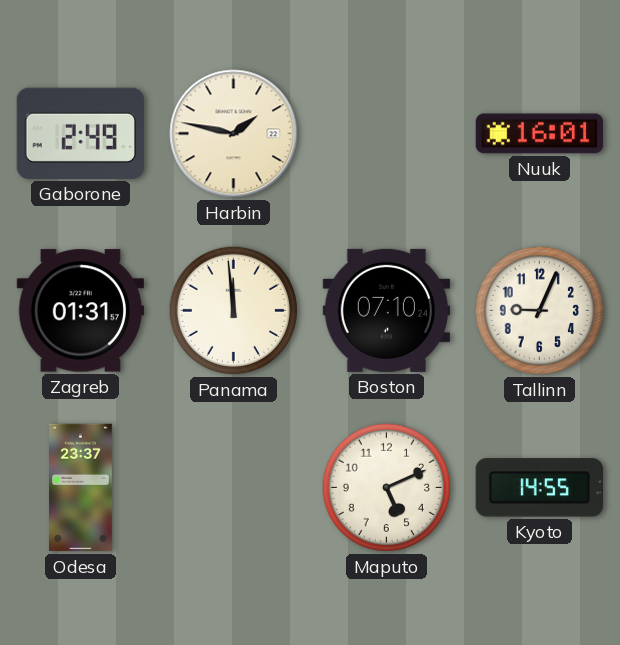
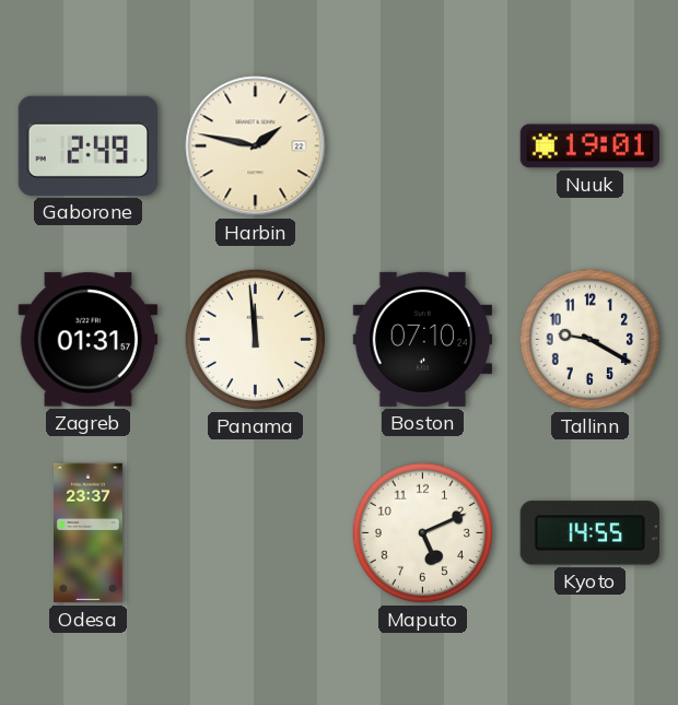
Nuuk: 16:01 -> 19:01
Tallinn: 9:04 -> 9:20
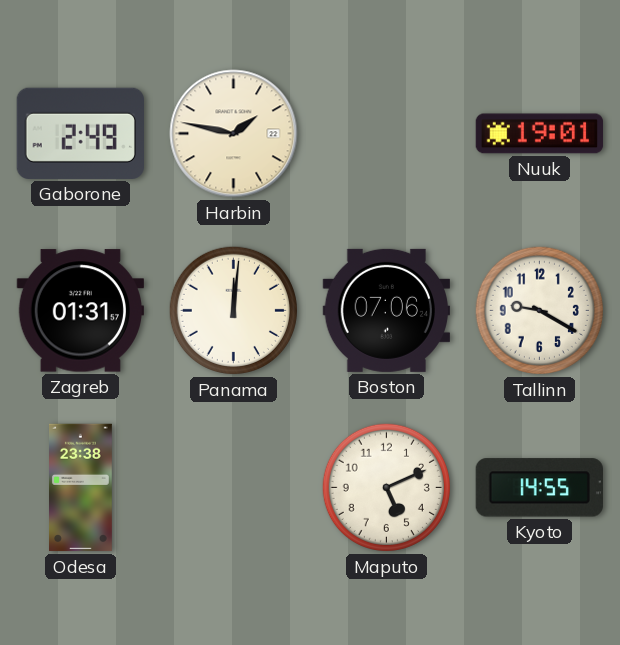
Panama: 11:59 -> 12:01
Boston: 07:10 -> 07:06
Odesa: 23:37 -> 23:38
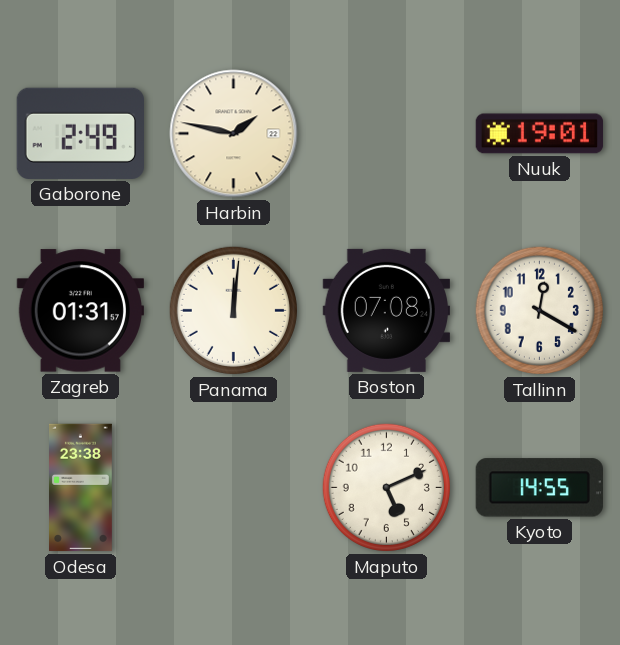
Boston: 07:06 -> 07:08
Tallinn: 9:20 -> 12:20
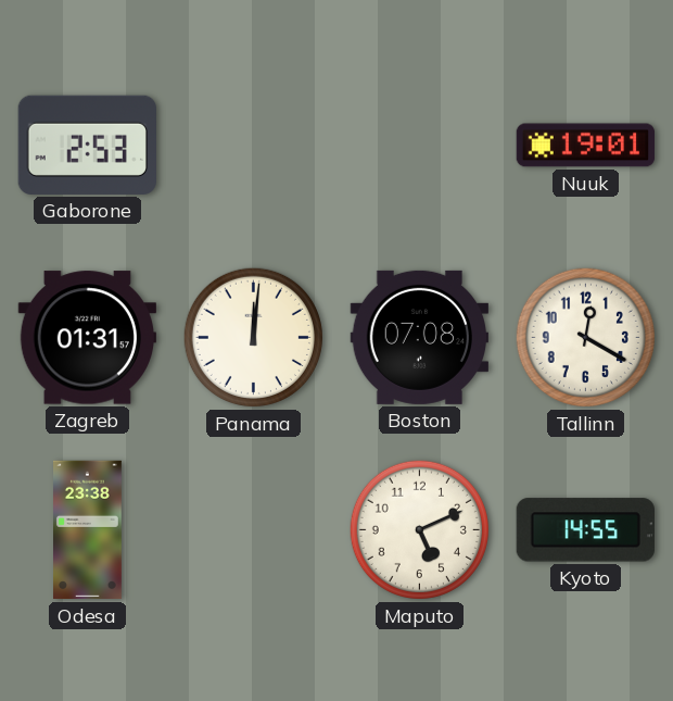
Gaborone: 2:49 -> 2:53
Harbin: 1:47 -> none
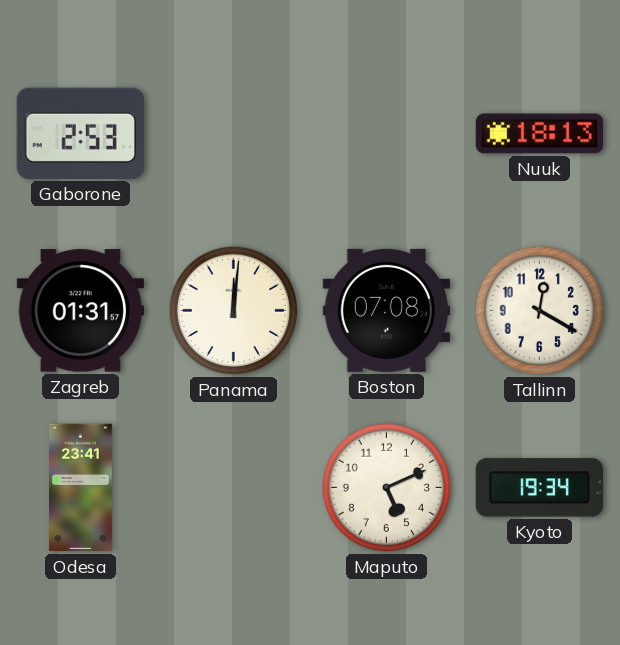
Nuuk: 19:01 -> 18:13
Odesa: 23:38 -> 23:41
Kyoto: 14:55 -> 19:34
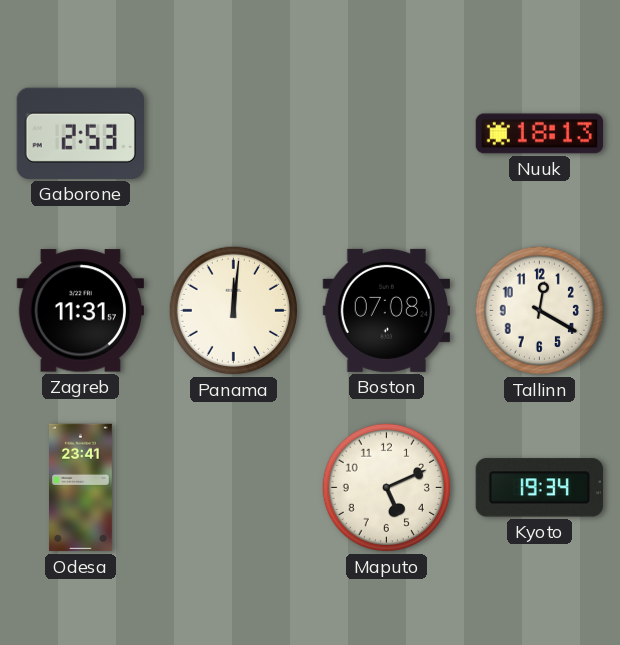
Zagreb: 01:31 -> 11:31
